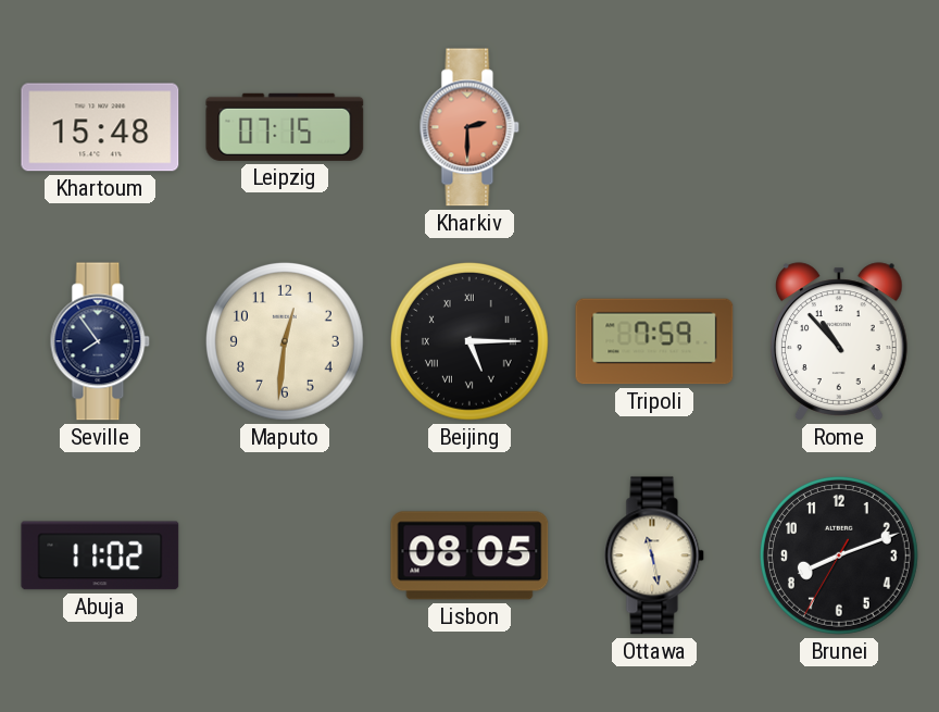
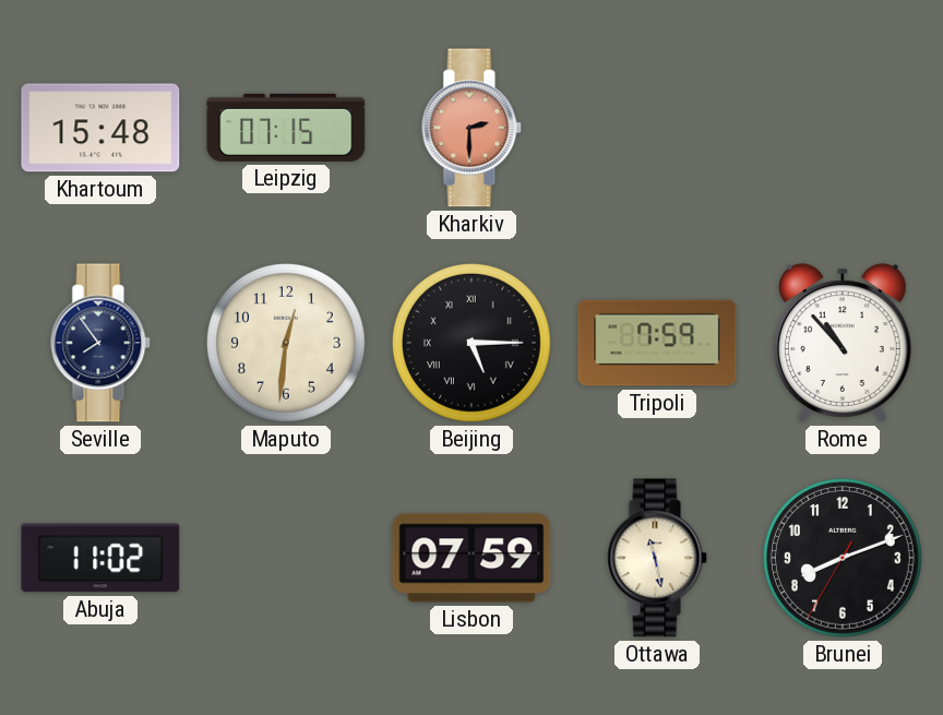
Lisbon: 08:05 -> 07:59
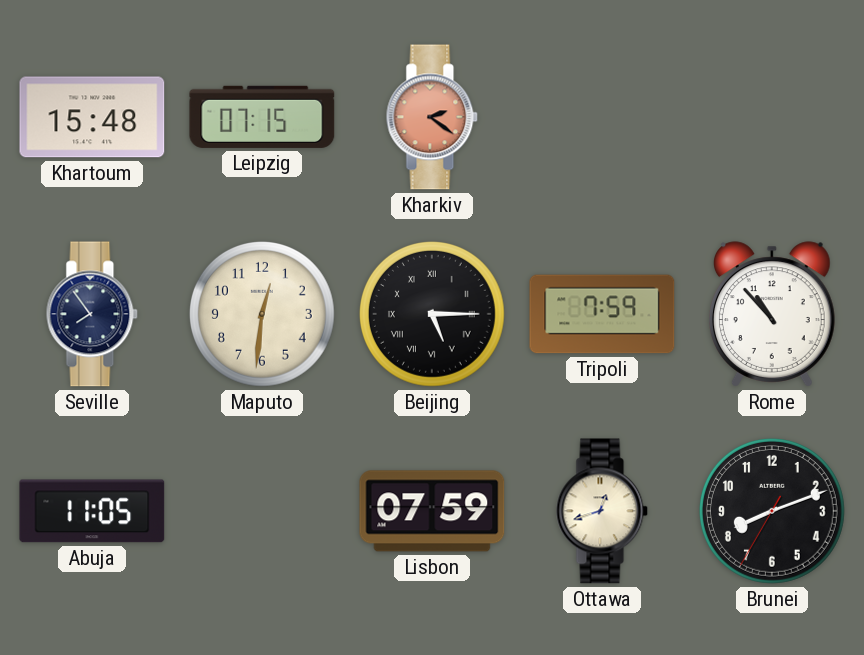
Kharkiv: 2:30 -> 2:21
Abuja: 11:02 -> 11:05
Ottawa: 11:28 -> 12:42
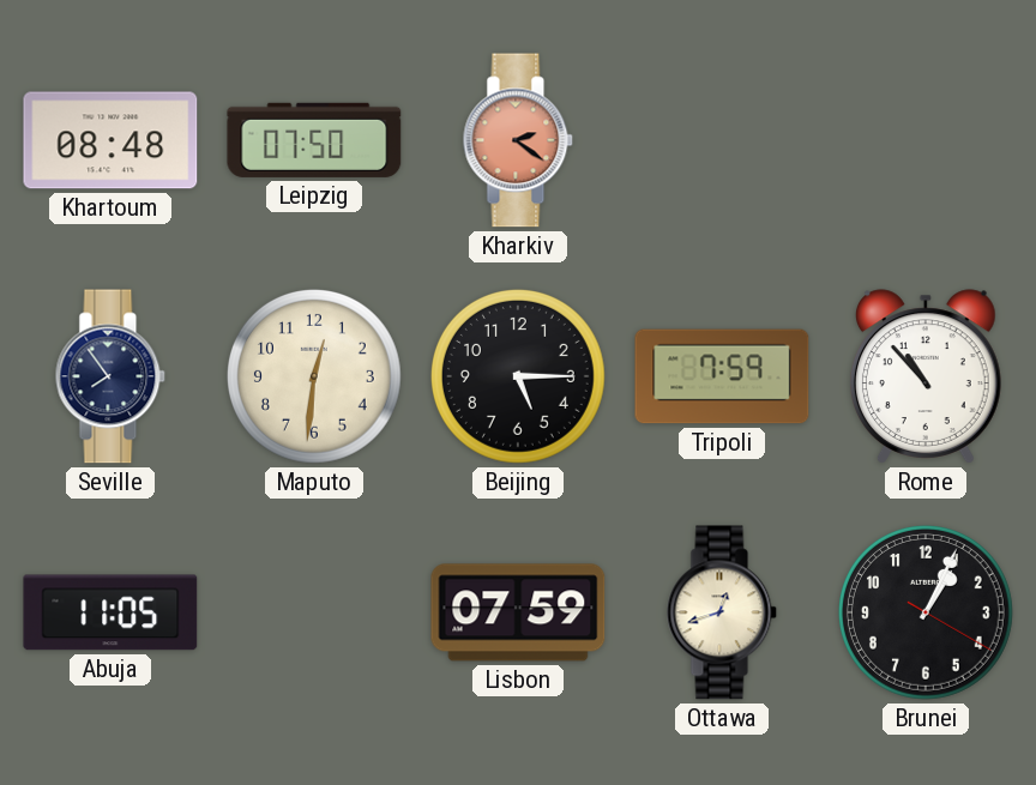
Khartoum: 15:48 -> 08:48
Leipzig: 07:15 -> 07:50
Beijing numerals: Roman -> Arabic
Brunei: 8:11 -> 1:04
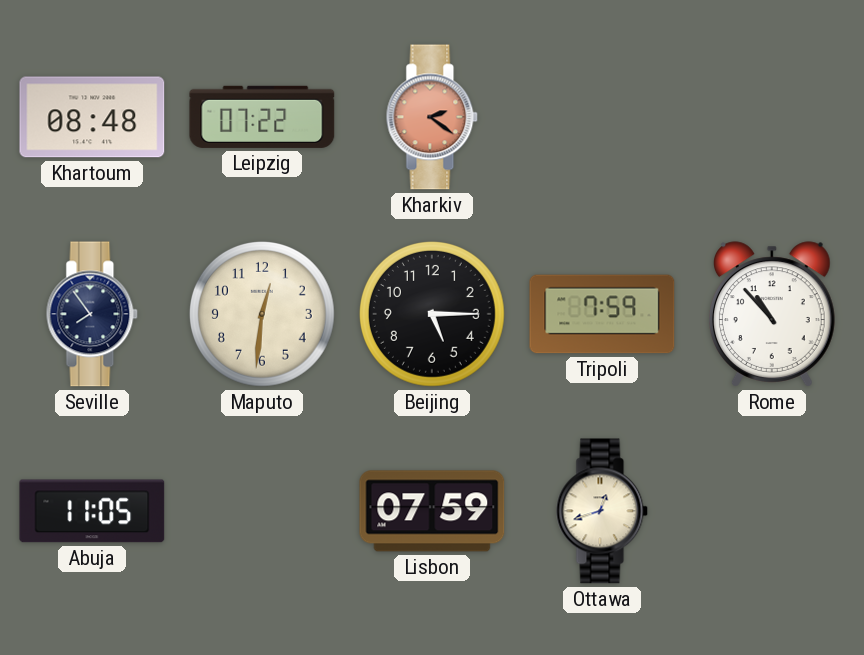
Leipzig: 07:50 -> 07:22
Brunei: 1:04 -> none
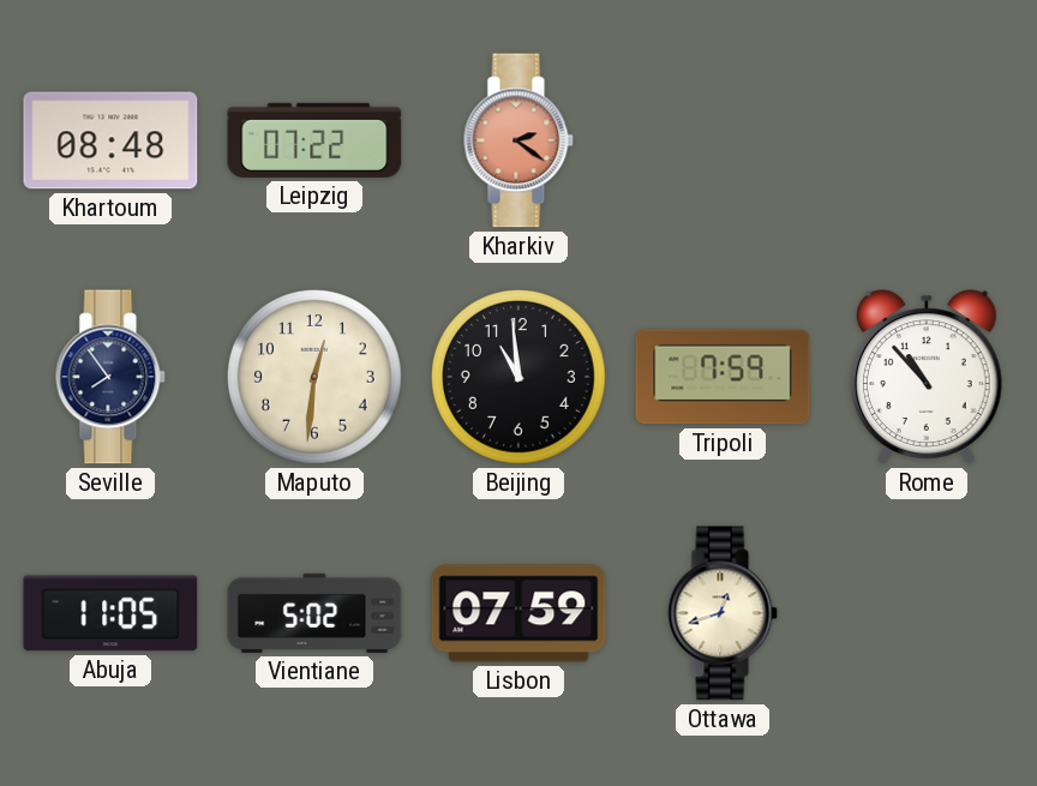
Beijing: 5:15 -> 10:59
Vientiane: none -> 5:02
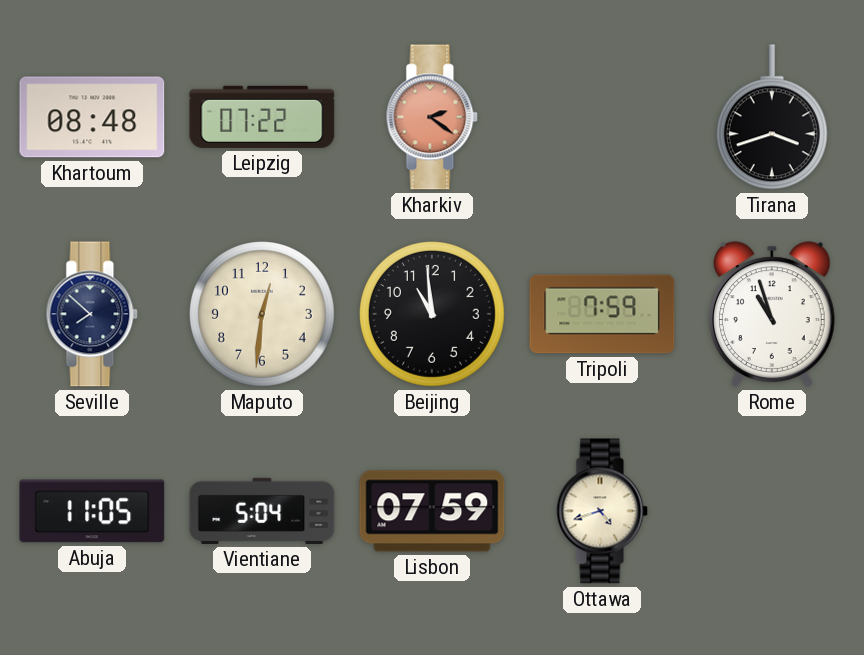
Tirana: none -> 3:42
Seville: 7:54 -> 7:52
Rome: 10:53 -> 10:57
Vientiane: 5:02 -> 5:04
Ottawa: 12:42 -> 4:42
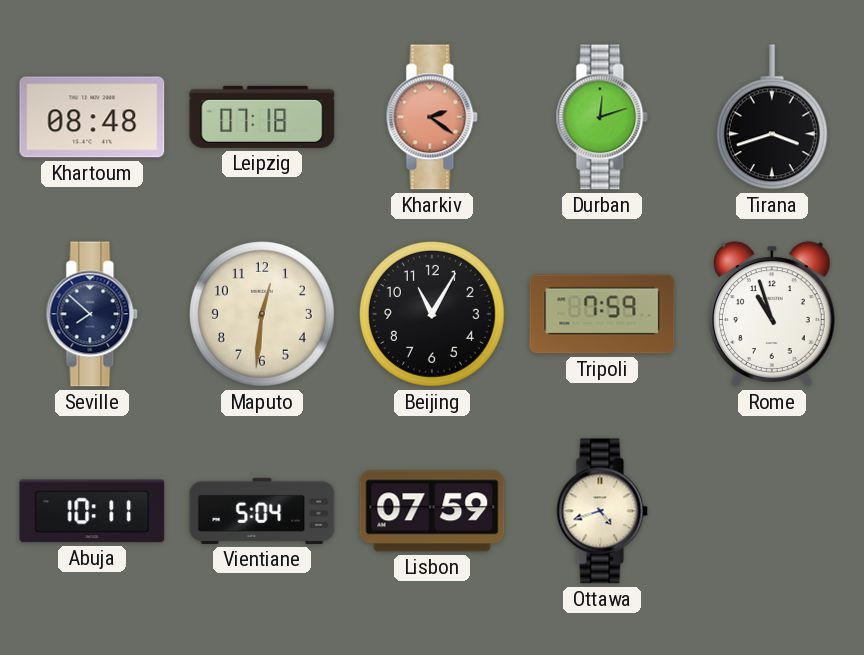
Leipzig: 07:22 -> 07:18
Durban: none -> 12:12
Beijing: 10:59 -> 11:05
Abuja: 11:05 -> 10:11
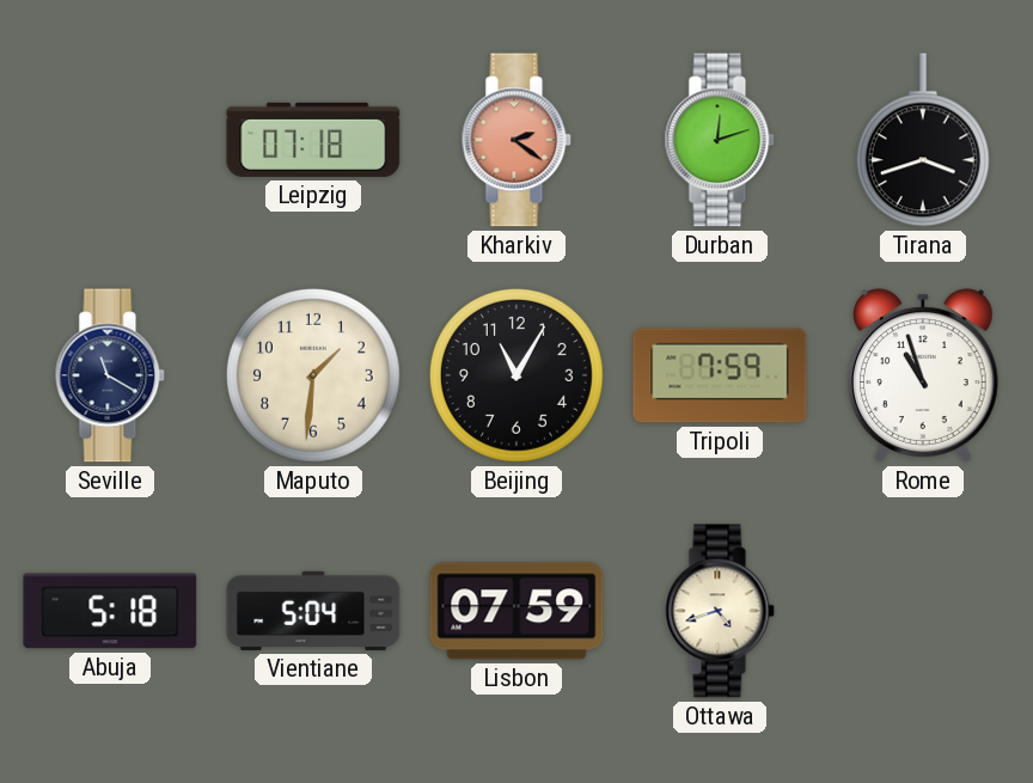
Khartoum: 08:48 -> none
Seville: 7:52 -> 11:20
Maputo: 12:31 -> 1:31
Abuja: 10:11 -> 5:18
